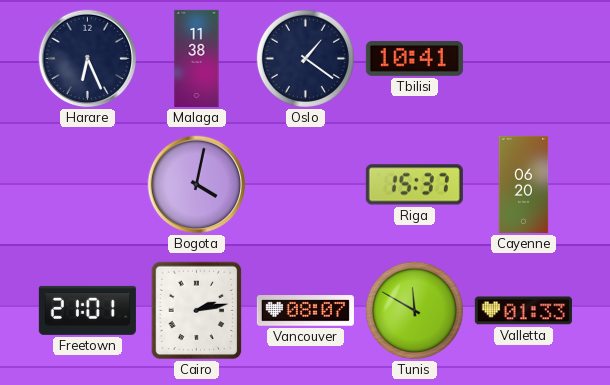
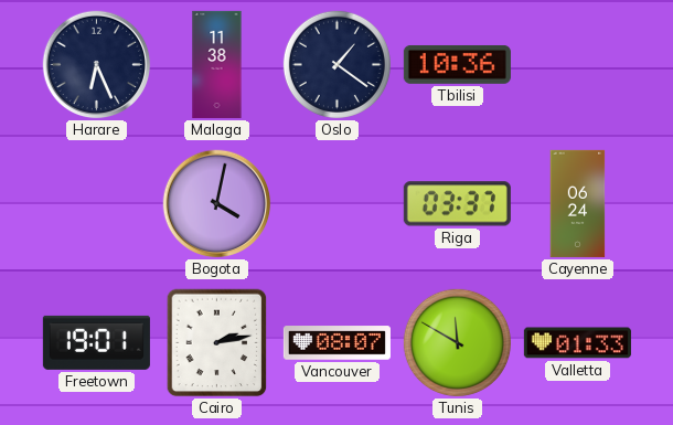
Tbilisi: 10:41 -> 10:36
Riga: 15:37 -> 03:37
Cayenne: 06:20 -> 06:24
Freetown: 21:01 -> 19:01
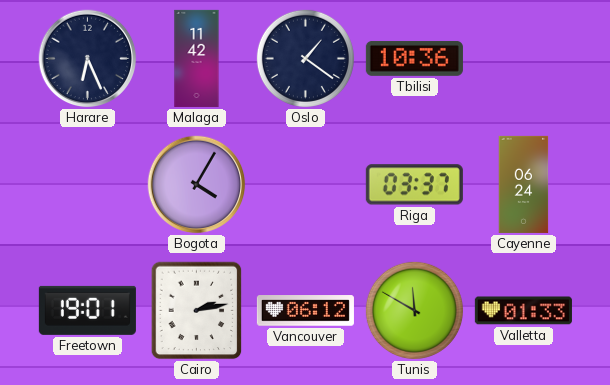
Malaga: 11:38 -> 11:42
Bogota: 4:02 -> 4:05
Vancouver: 08:07 -> 06:12
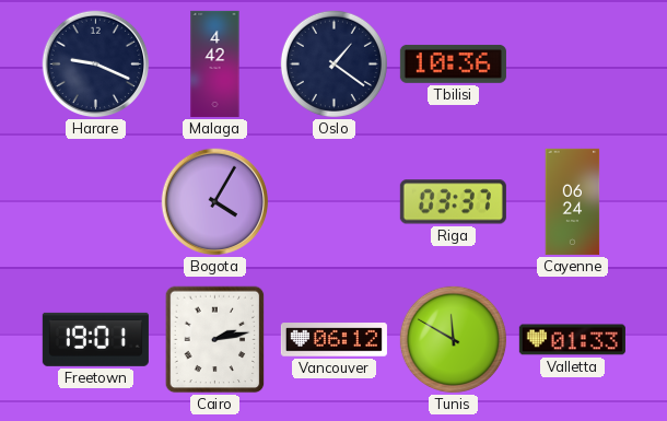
Harare: 6:26 -> 9:19
Malaga: 11:42 -> 4:42
